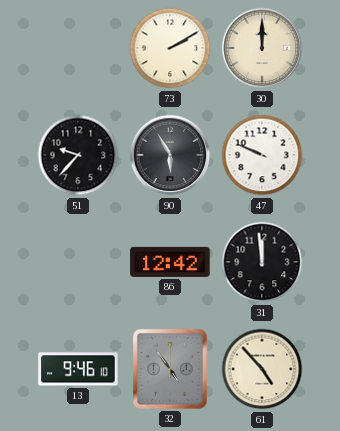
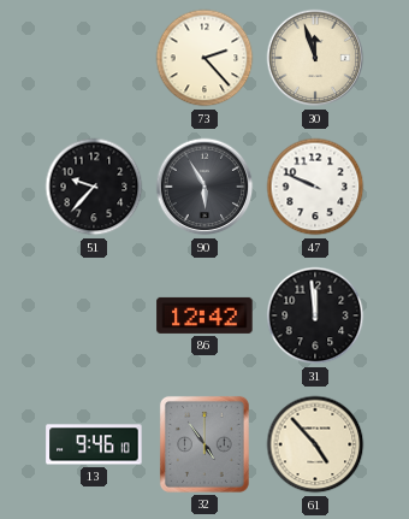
73: 2:10 -> 2:23
30: 12:00 -> 11:57
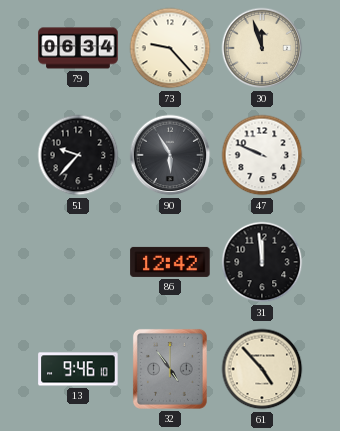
79: none -> 06:34
73: 2:23 -> 9:23
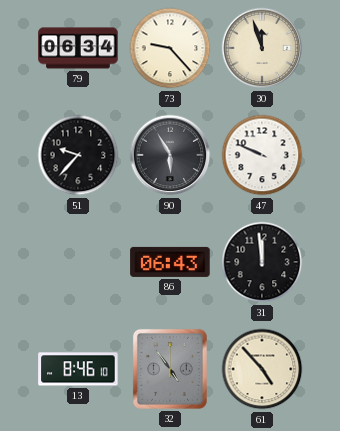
86: 12:42 -> 06:43
13: 9:46 -> 8:46
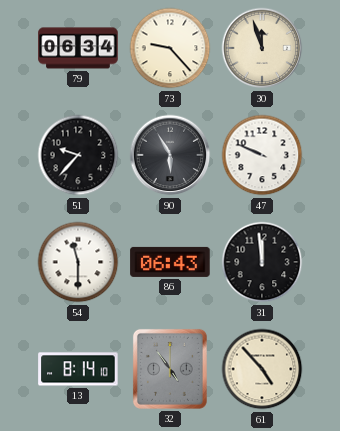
54: none -> 11:30
13: 8:46 -> 8:14
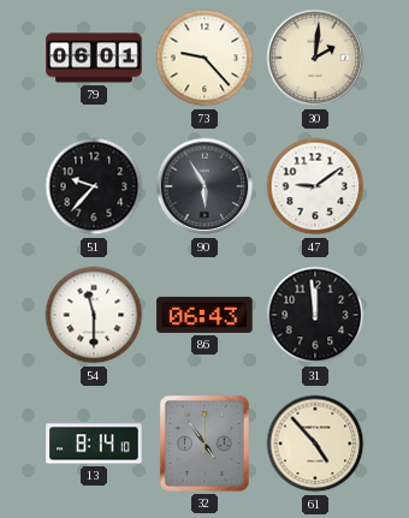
79: 06:34 -> 06:01
30: 11:57 -> 2:01
47: 9:49 -> 9:09
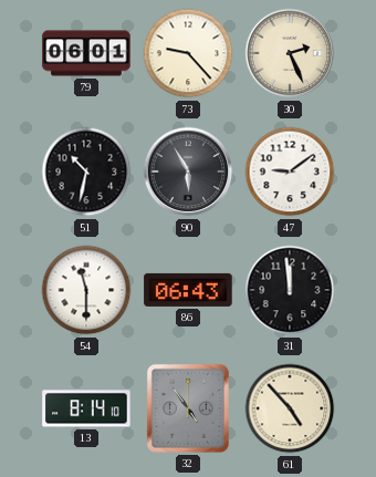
30: 2:01 -> 2:26
51: 9:37 -> 10:32
